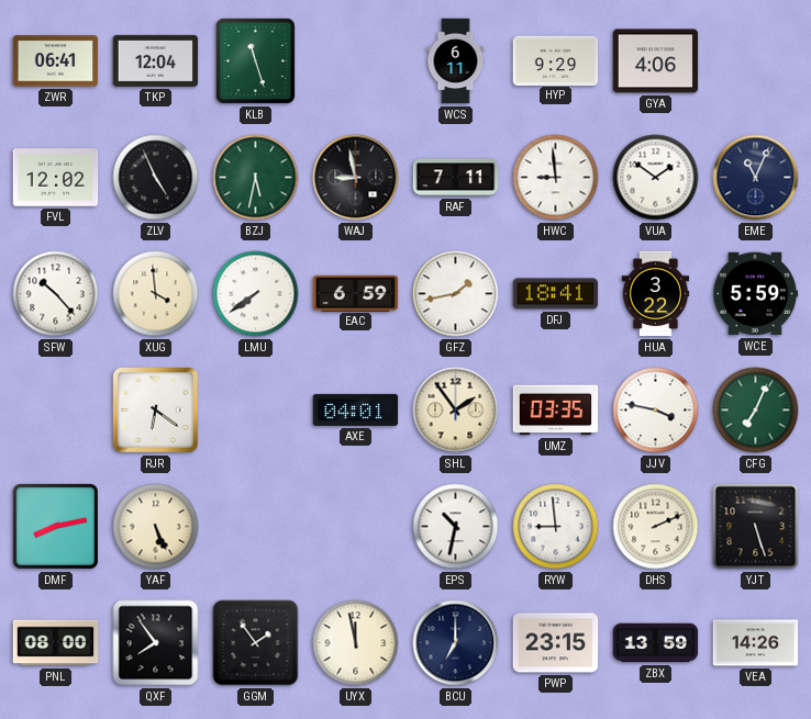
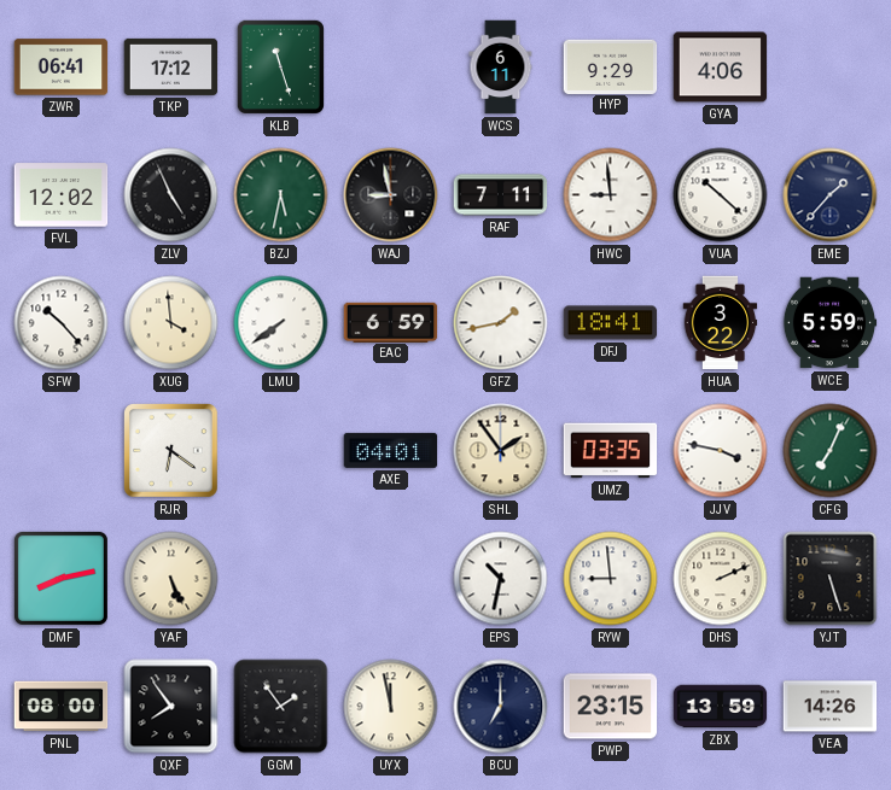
TKP: 12:04 -> 17:12
VUA: 1:51 -> 10:22
EME: 11:04 -> 1:37
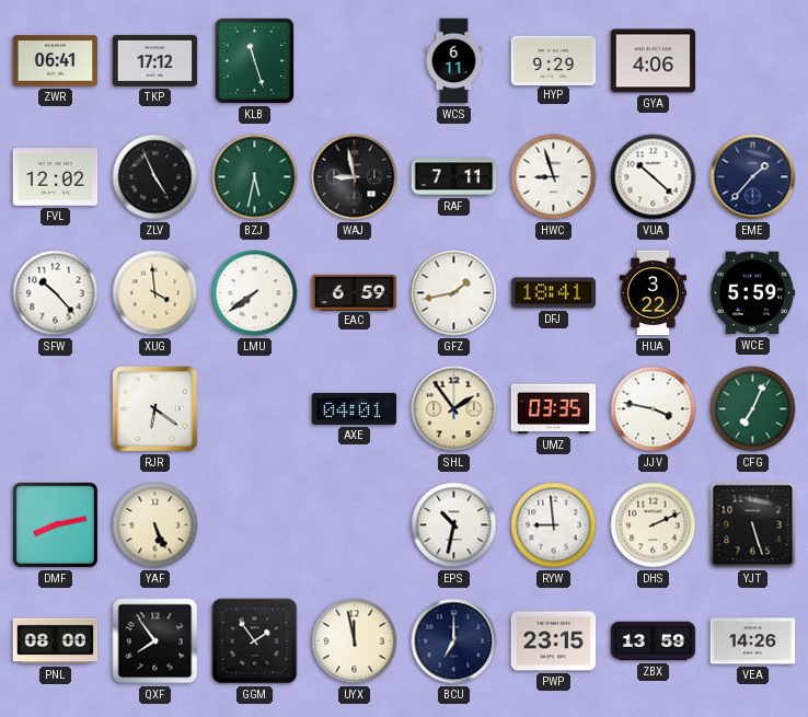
HWC: 8:59 -> 8:57
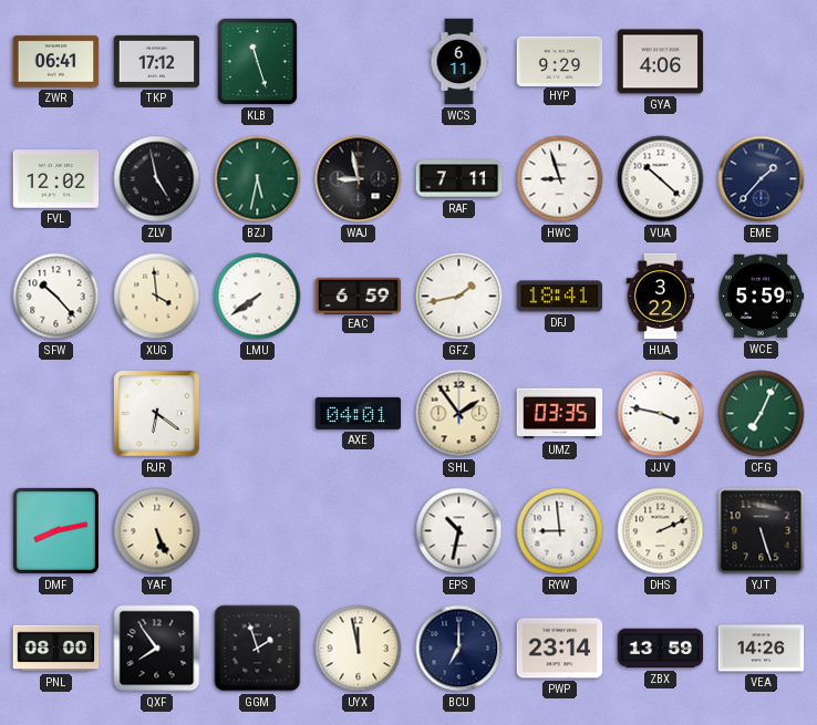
ZLV: 4:56 -> 4:58
GGM: 1:54 -> 1:57
PWP: 23:15 -> 23:14
